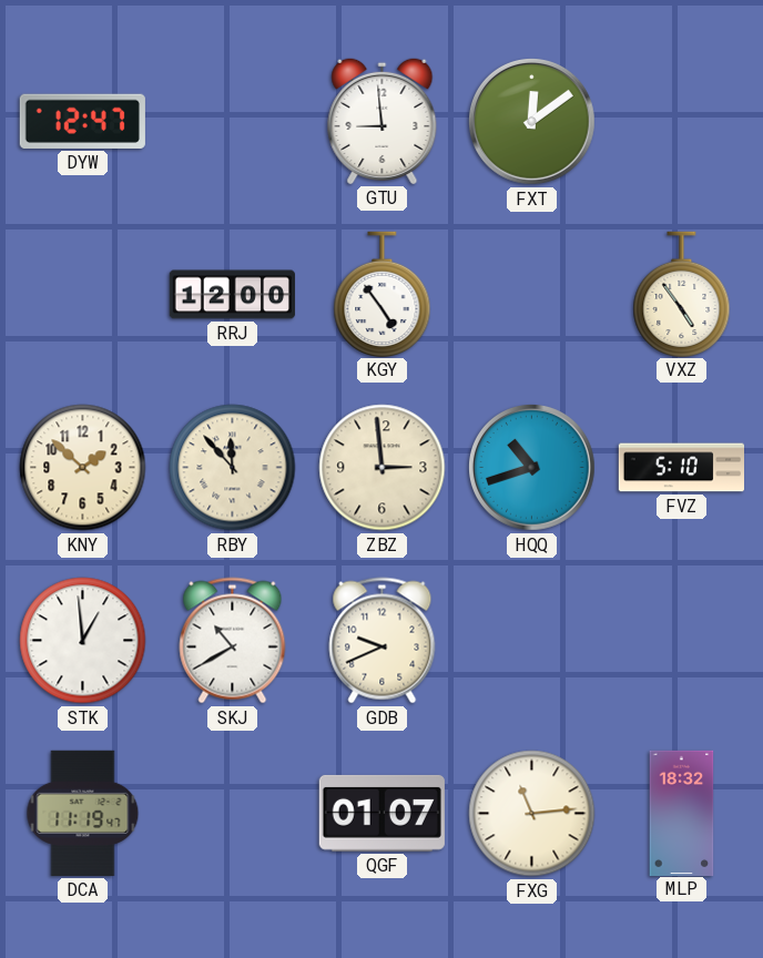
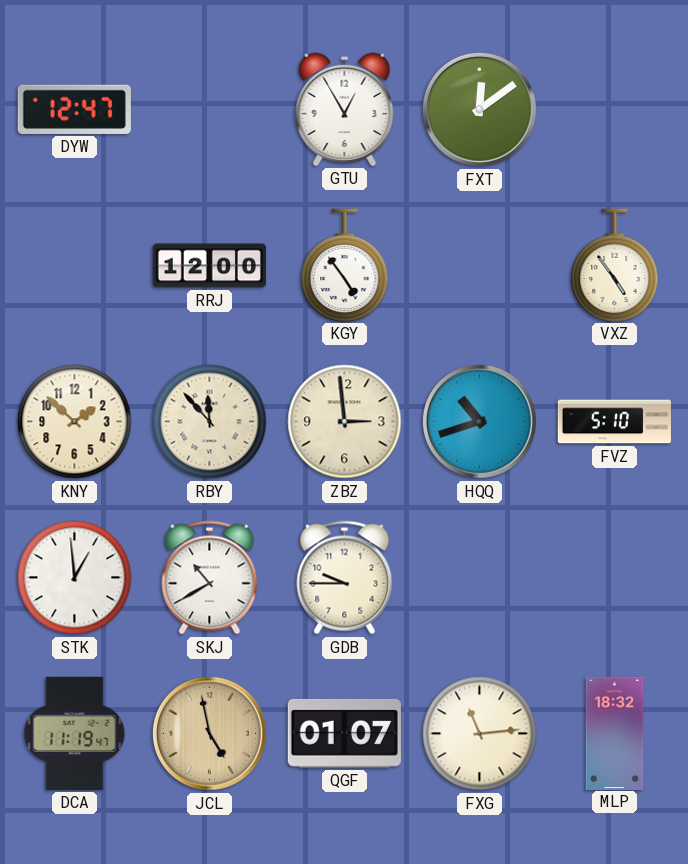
GTU: 8:59 -> 12:55
GDB: 9:41 -> 9:45
JCL: none -> 4:58
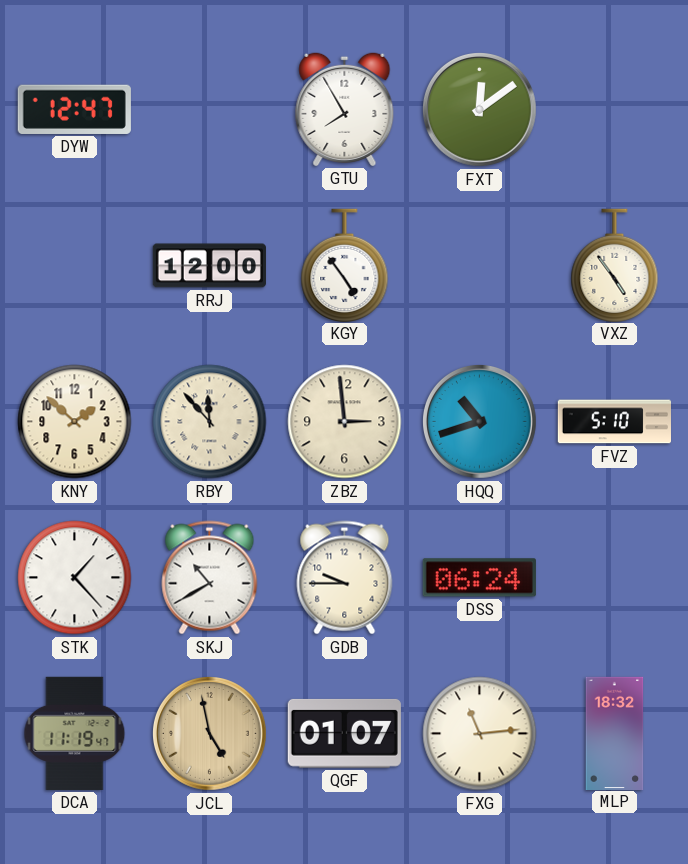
GTU: 12:55 -> 7:55
STK: 12:59 -> 1:23
DSS: none -> 06:24
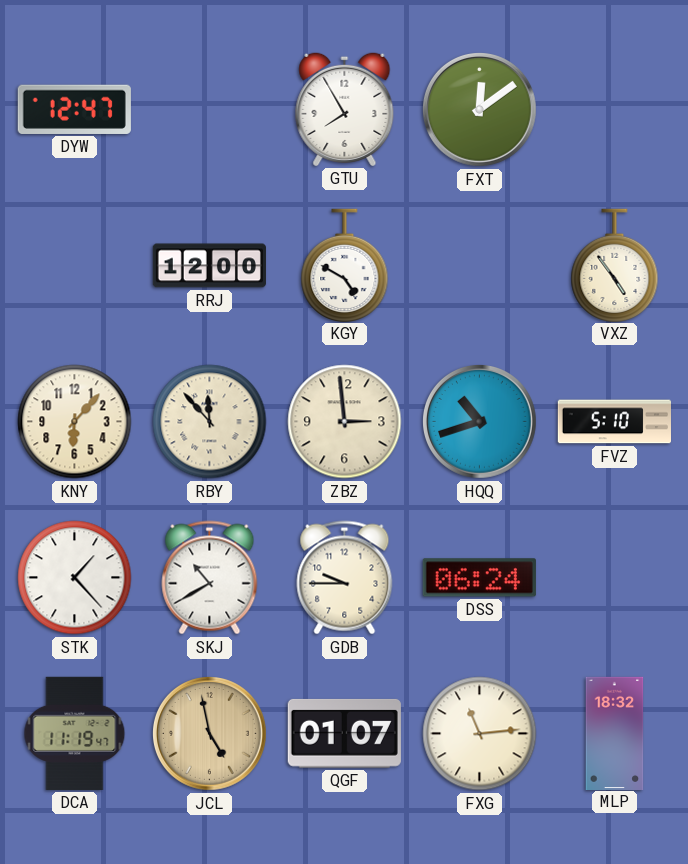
KGY: 4:54 -> 4:50
KNY: 1:52 -> 6:07
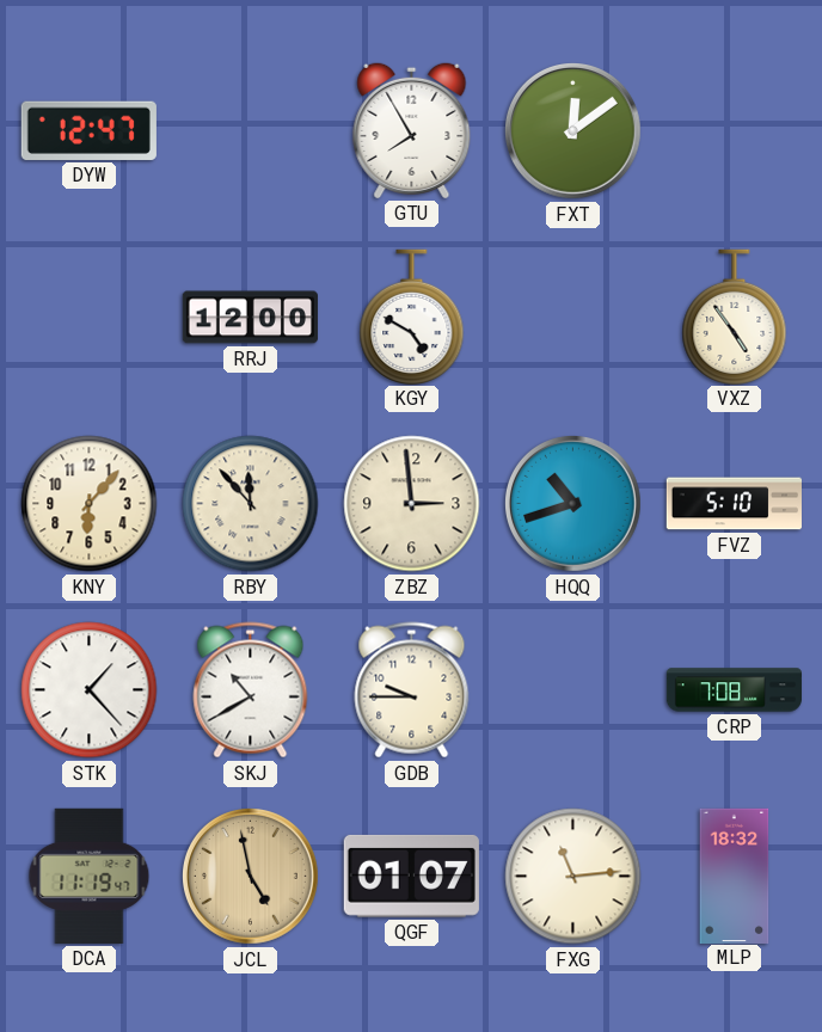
DSS: 06:24 -> none
CRP: none -> 7:08
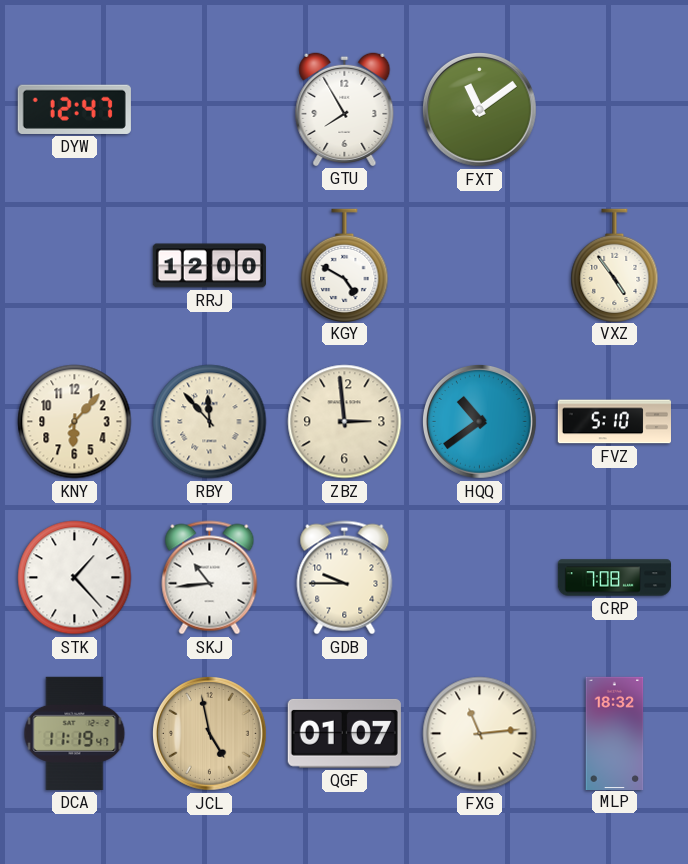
FXT: 12:09 -> 11:09
HQQ: 10:42 -> 10:39
SKJ: 10:40 -> 10:44
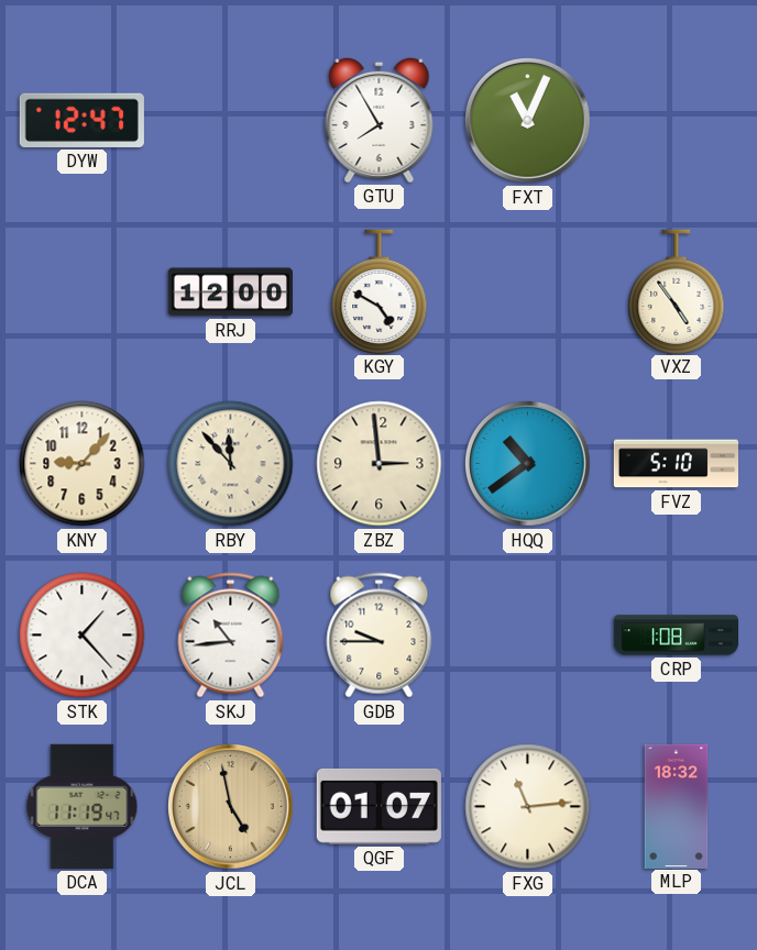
FXT: 11:09 -> 11:04
KNY: 6:07 -> 9:07
CRP: 7:08 -> 1:08
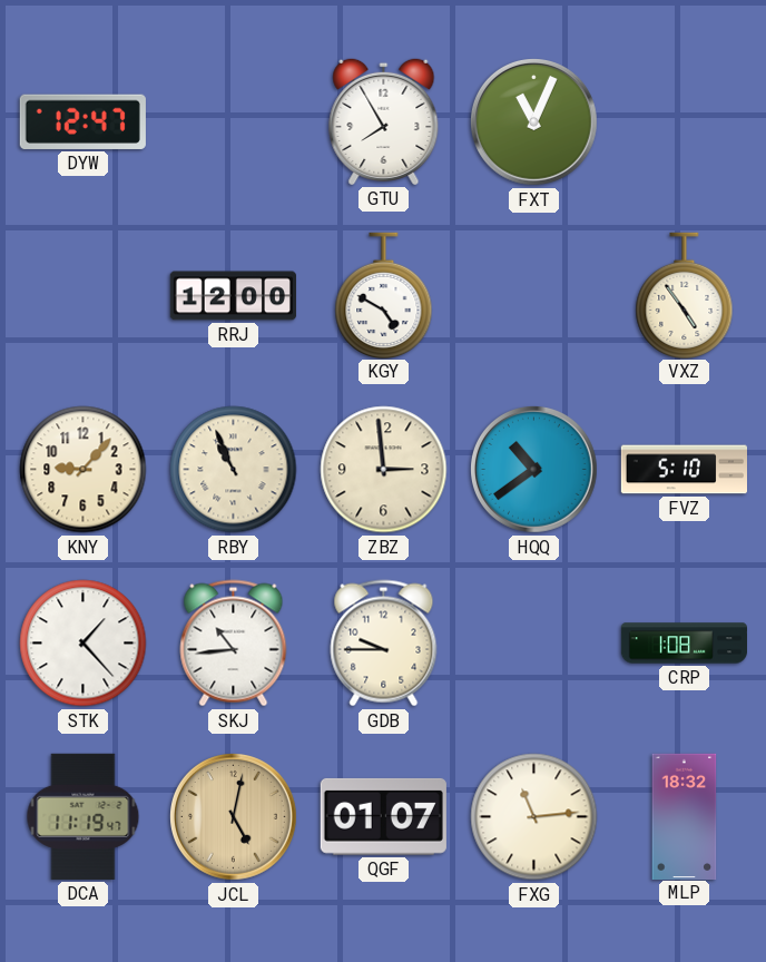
RBY: 11:53 -> 10:56
JCL: 4:58 -> 5:02
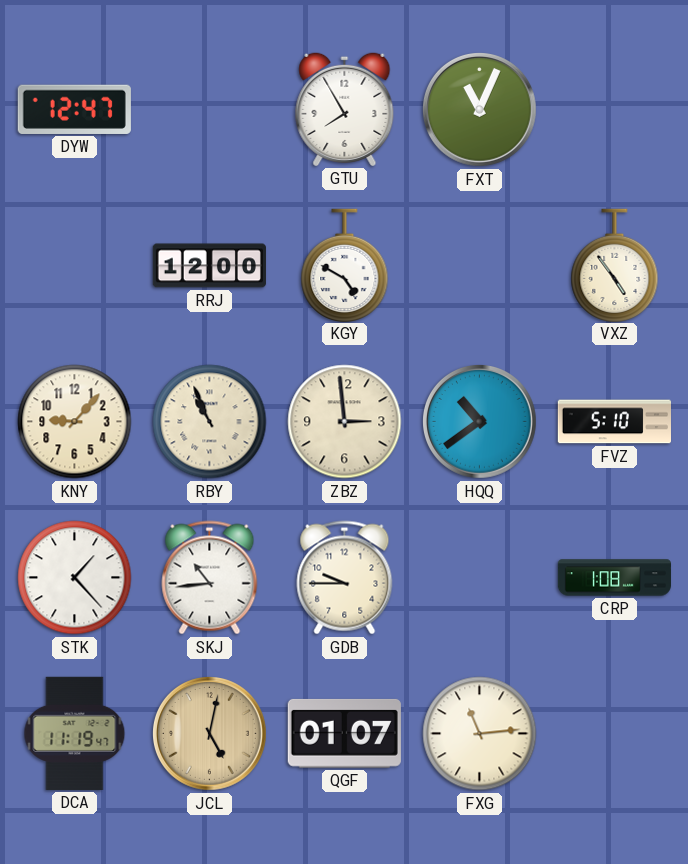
MLP: 18:32 -> none
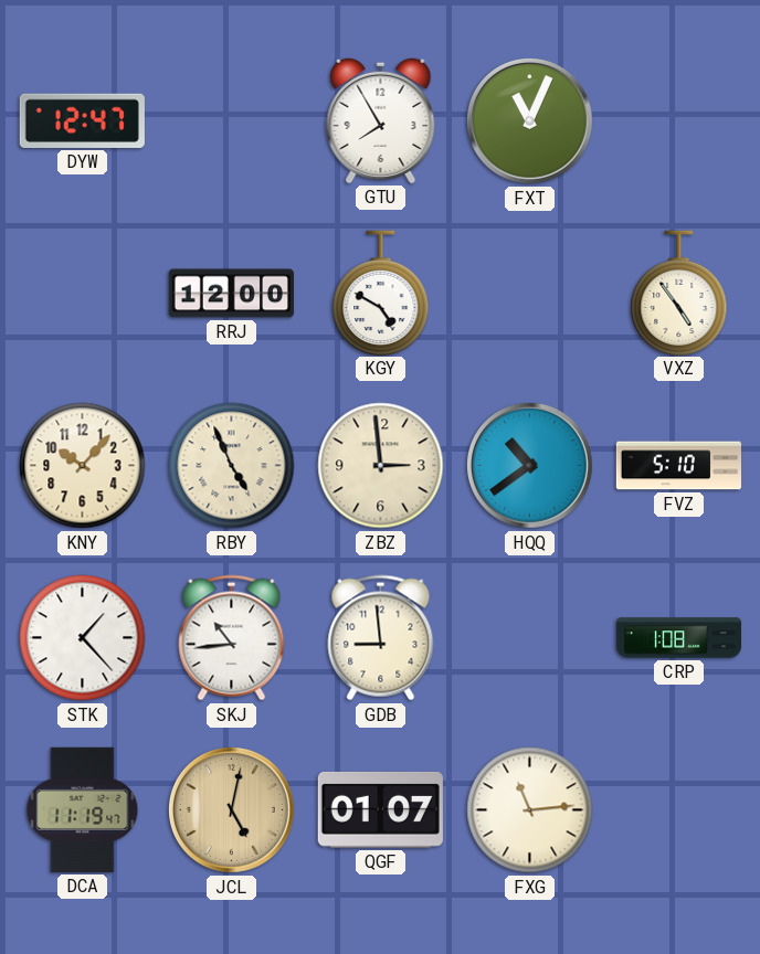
KNY: 9:07 -> 10:07
RBY: 10:56 -> 4:56
GDB: 9:45 -> 8:59
